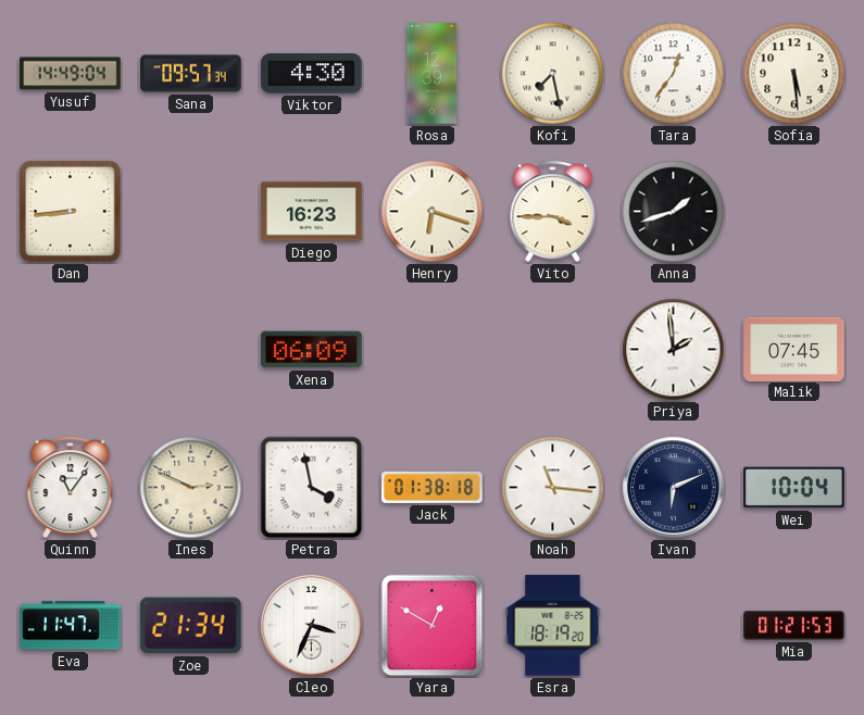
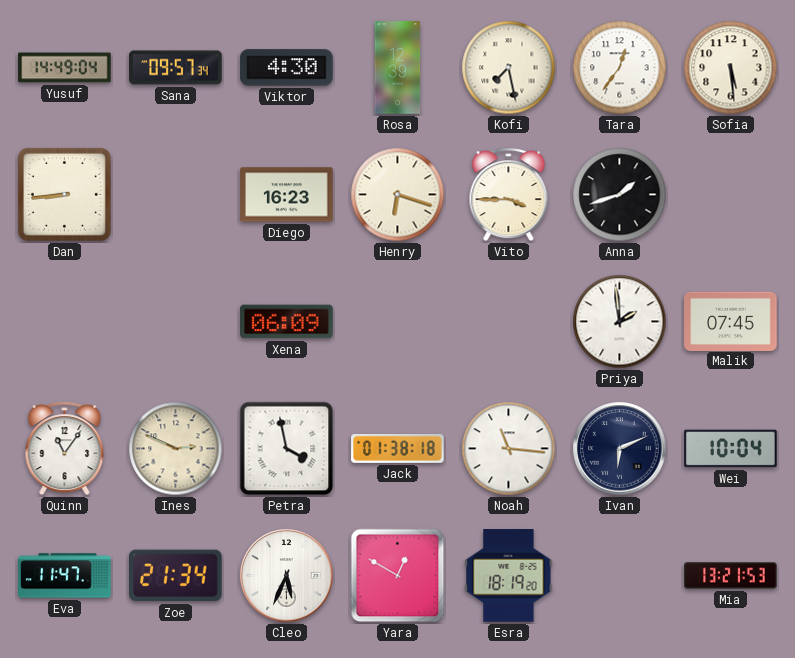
Cleo: 3:34 -> 5:34
Mia: 01:21 -> 13:21
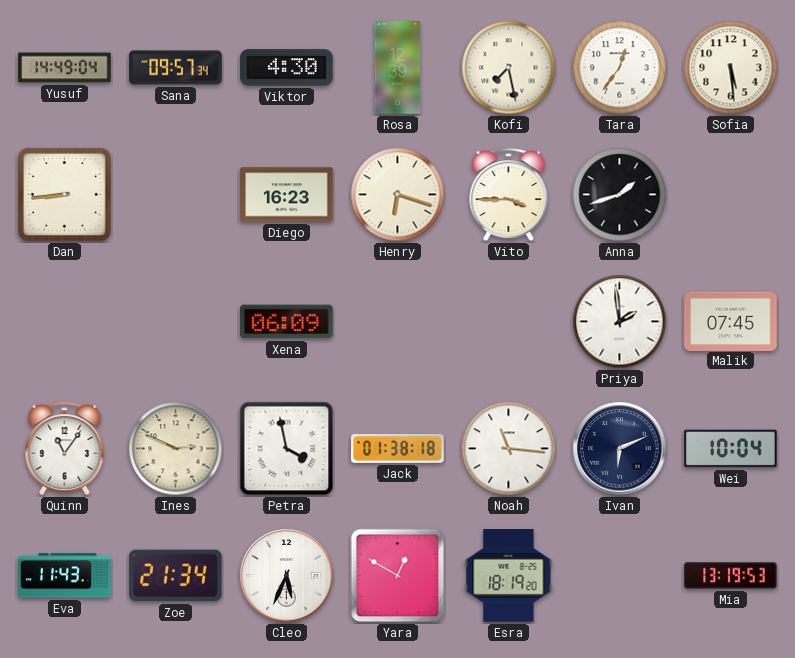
Eva: 11:47 -> 11:43
Mia: 13:21 -> 13:19
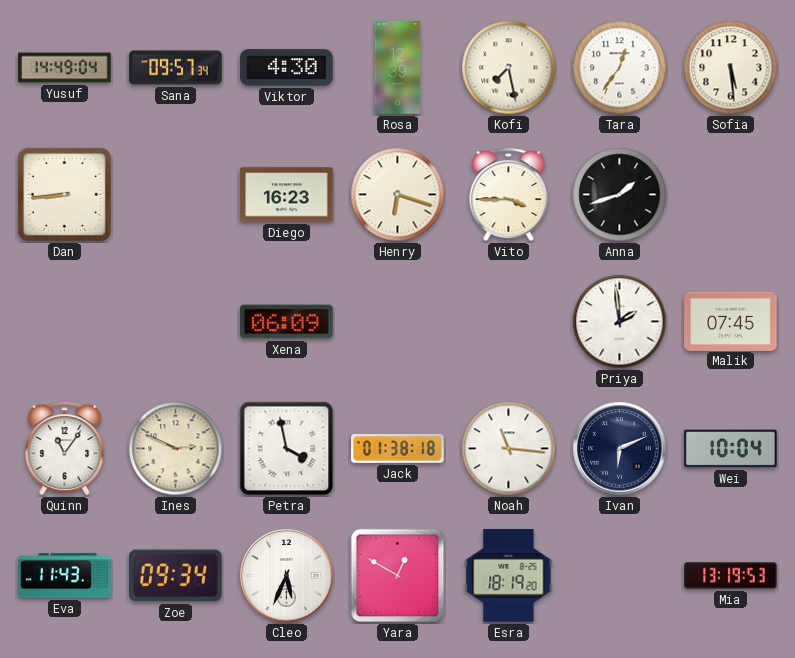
Zoe: 21:34 -> 09:34
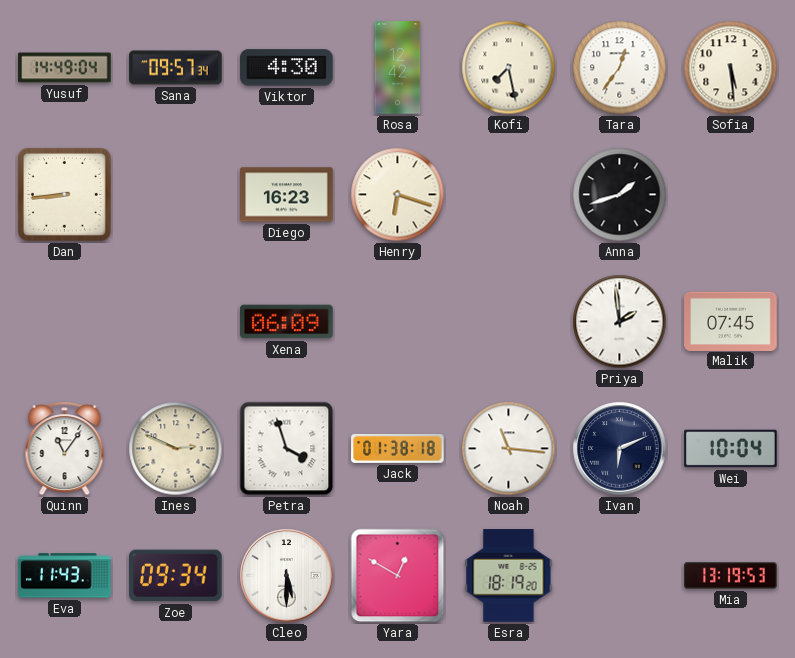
Rosa: 12:39 -> 12:42
Vito: 3:45 -> none
Petra: 3:58 -> 3:57
Cleo: 5:34 -> 5:30
